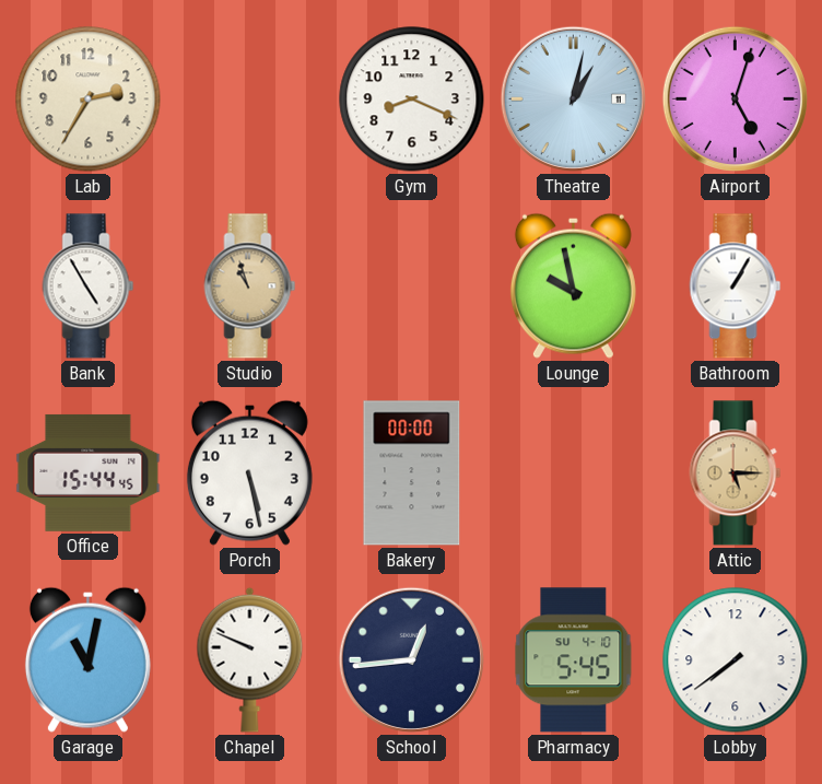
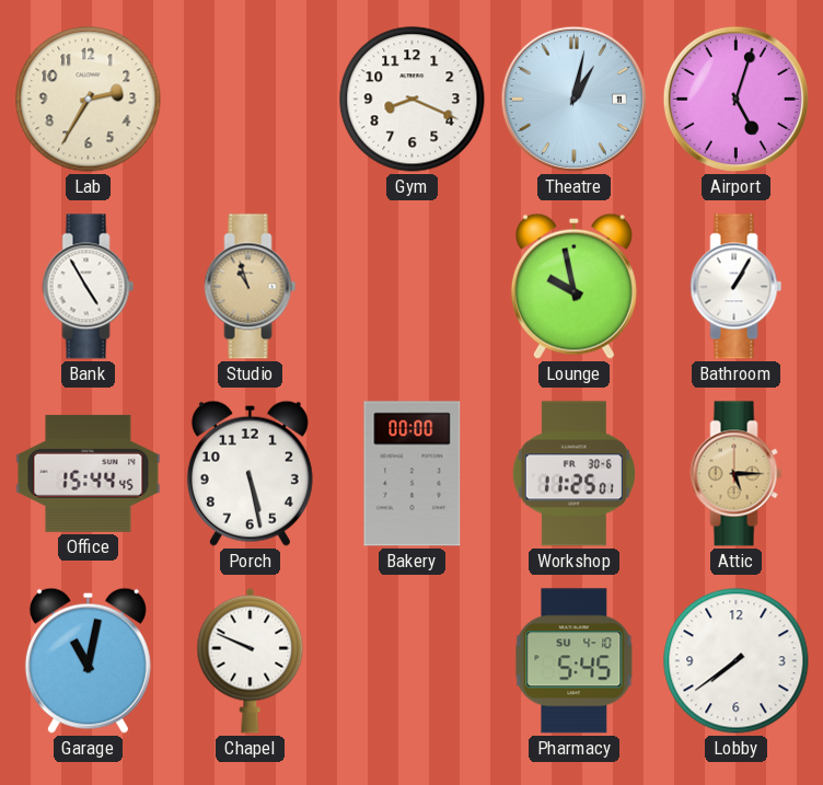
Workshop: none -> 11:25
School: 12:44 -> none
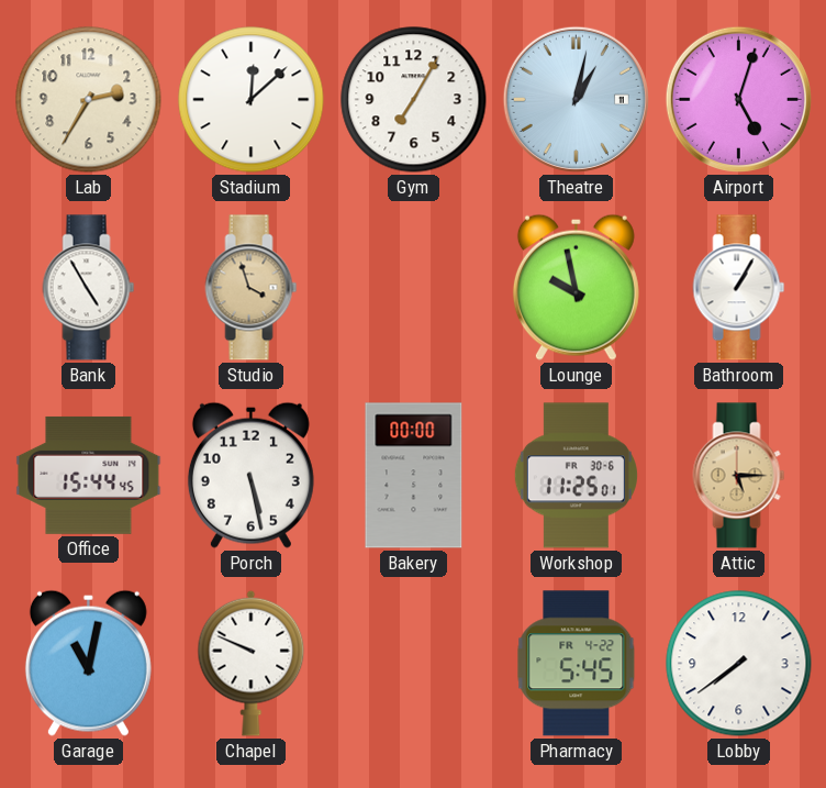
Stadium: none -> 12:08
Gym: 8:19 -> 7:05
Studio: 10:57 -> 3:57
Pharmacy date: SU 4-10 -> FR 4-22
